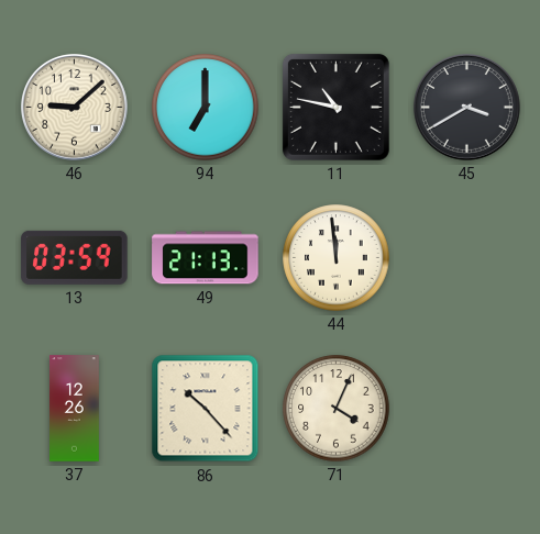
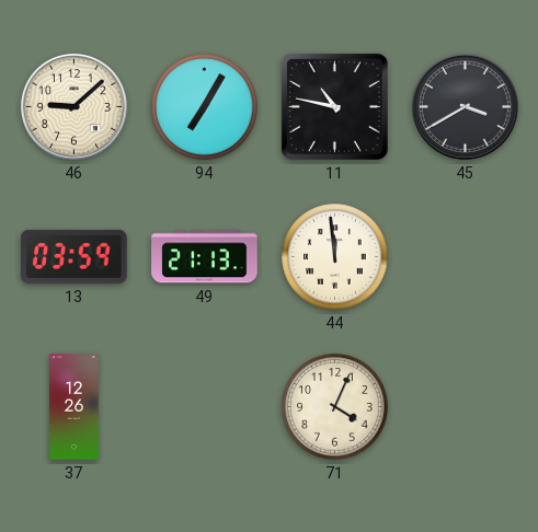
94: 7:00 -> 7:05
86: 10:23 -> none
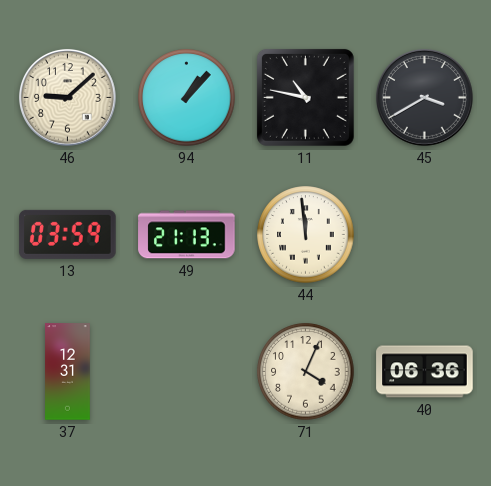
94: 7:05 -> 1:07
37: 12:26 -> 12:31
40: none -> 06:36
